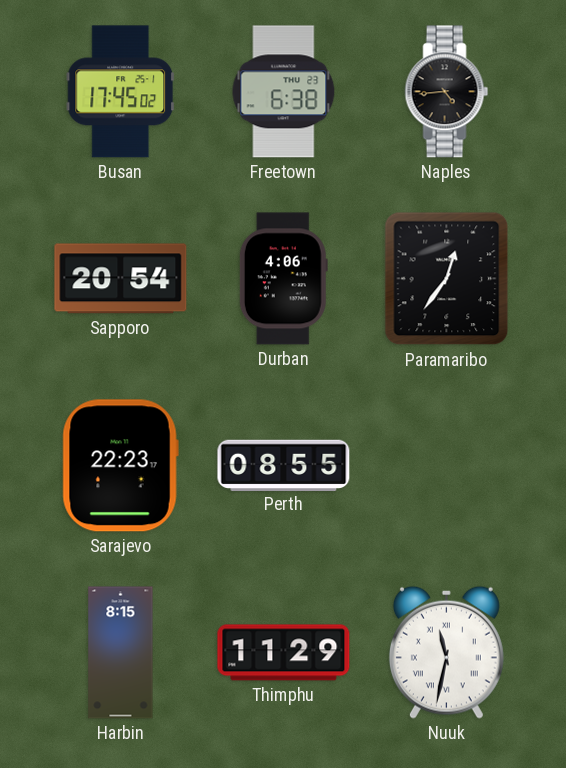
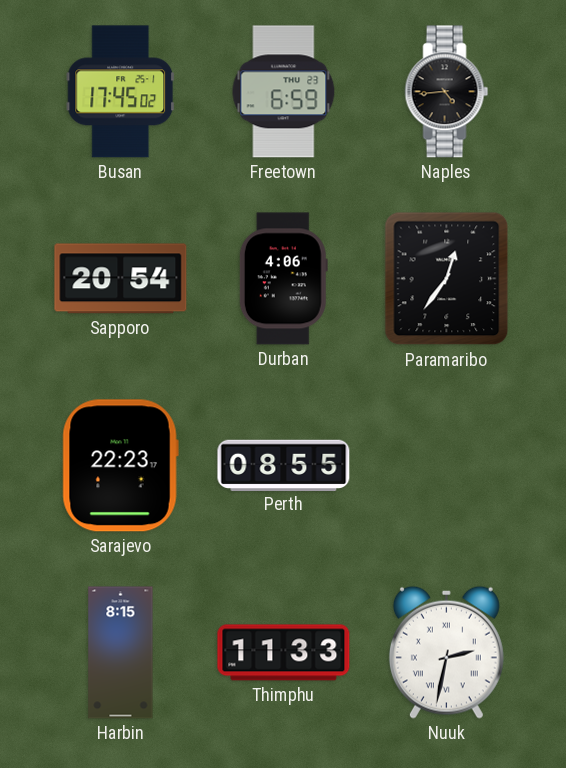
Freetown: 6:38 -> 6:59
Thimphu: 11:29 -> 11:33
Nuuk: 11:32 -> 2:32
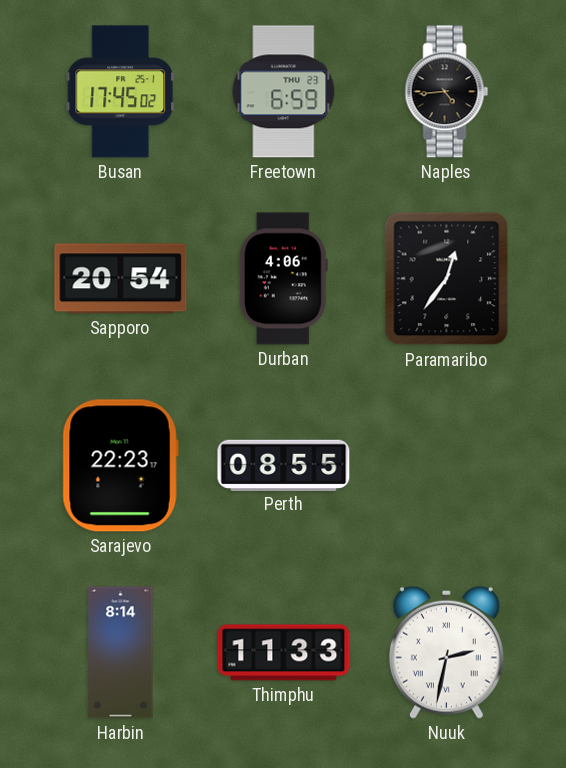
Harbin: 8:15 -> 8:14
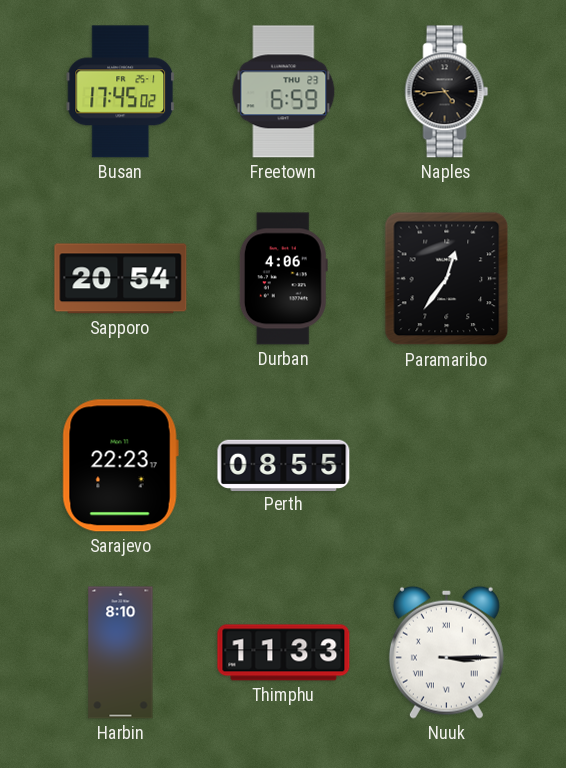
Harbin: 8:14 -> 8:10
Nuuk: 2:32 -> 3:15
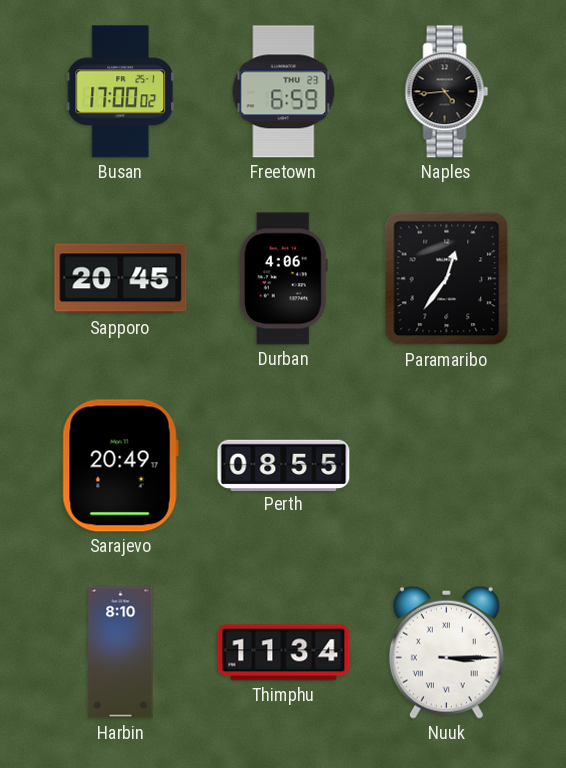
Busan: 17:45 -> 17:00
Sapporo: 20:54 -> 20:45
Sarajevo: 22:23 -> 20:49
Thimphu: 11:33 -> 11:34
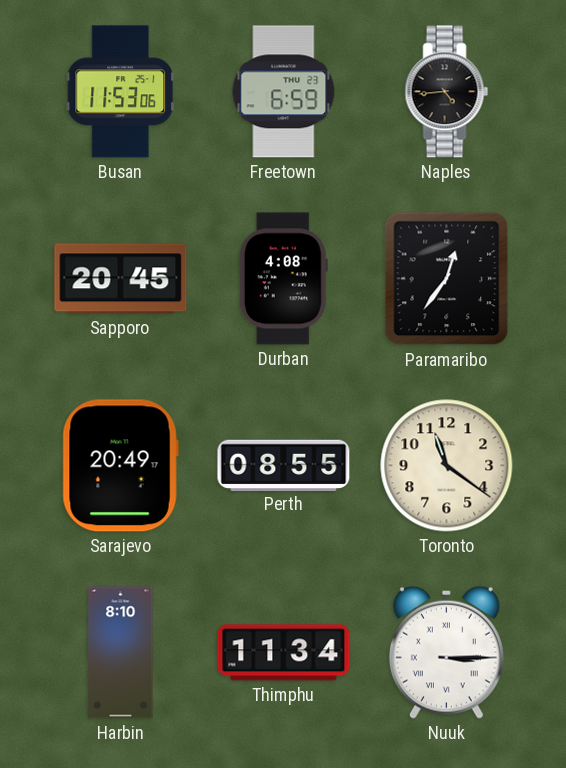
Busan: 17:00 -> 11:53
Durban: 4:06 -> 4:08
Toronto: none -> 11:21
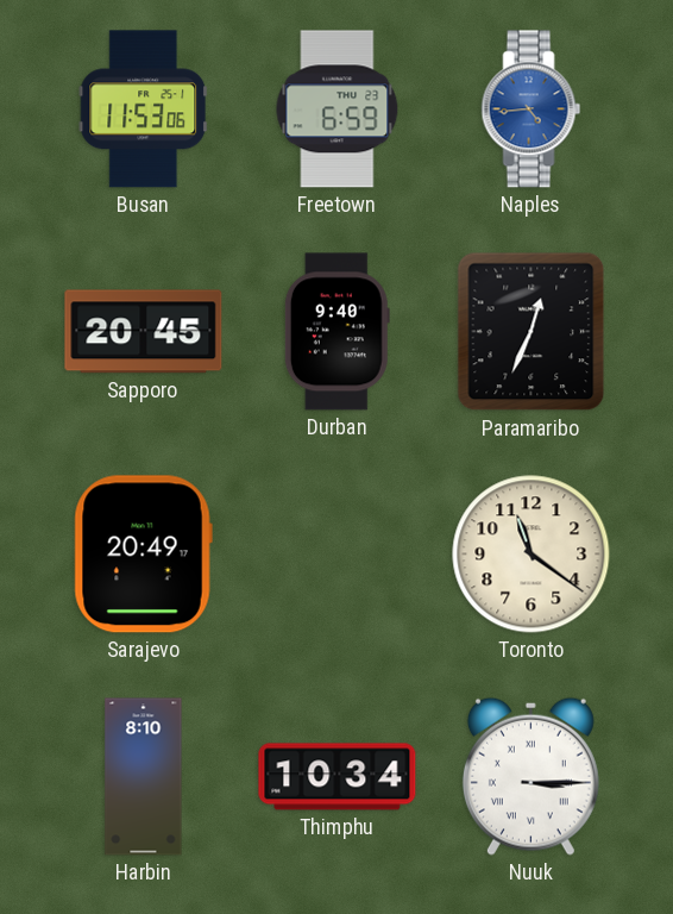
Naples dial: black -> blue
Durban: 4:08 -> 9:40
Paramaribo: 12:36 -> 12:34
Perth: 08:55 -> none
Thimphu: 11:34 -> 10:34
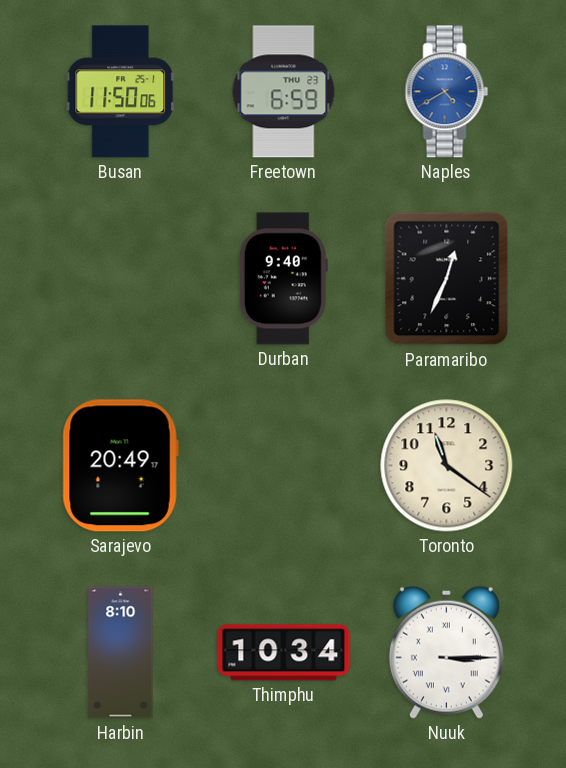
Busan: 11:53 -> 11:50
Naples: 4:44 -> 4:40
Sapporo: 20:45 -> none
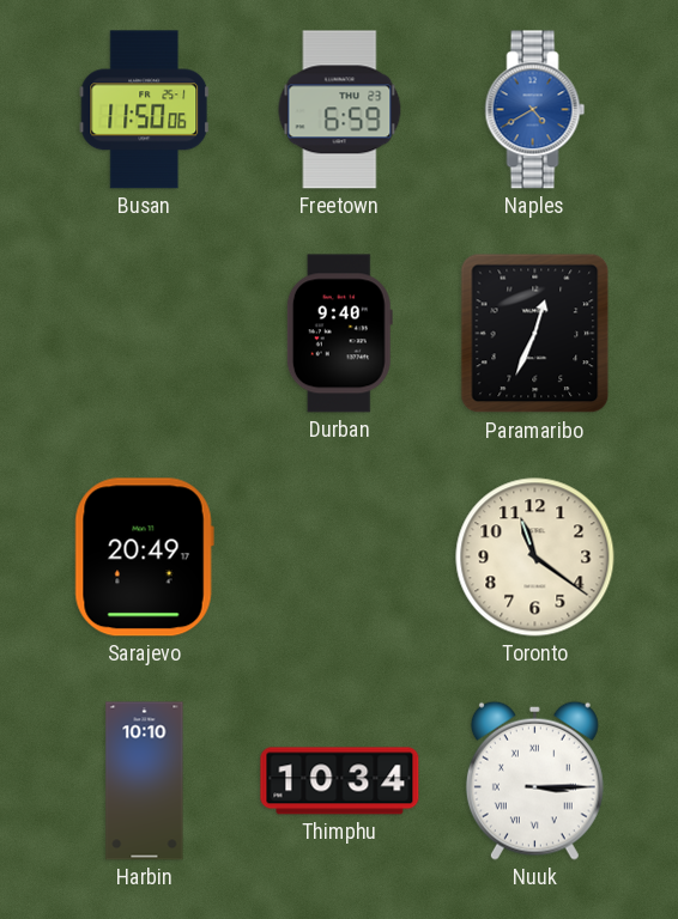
Harbin: 8:10 -> 10:10
